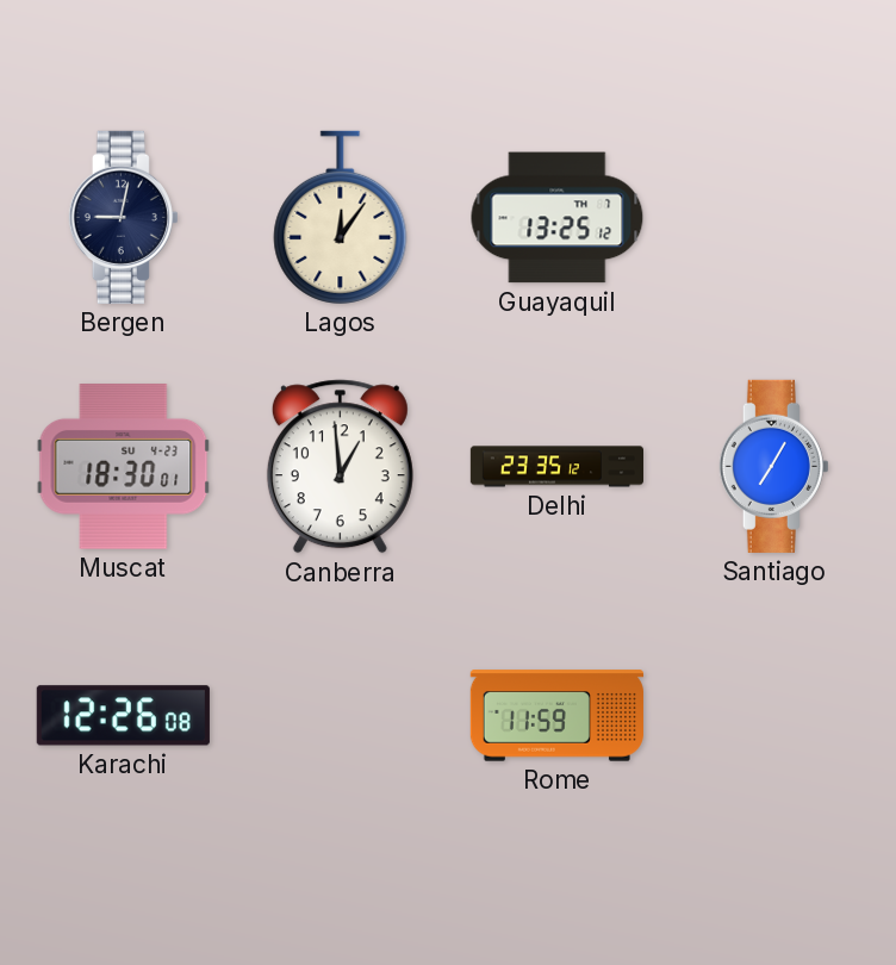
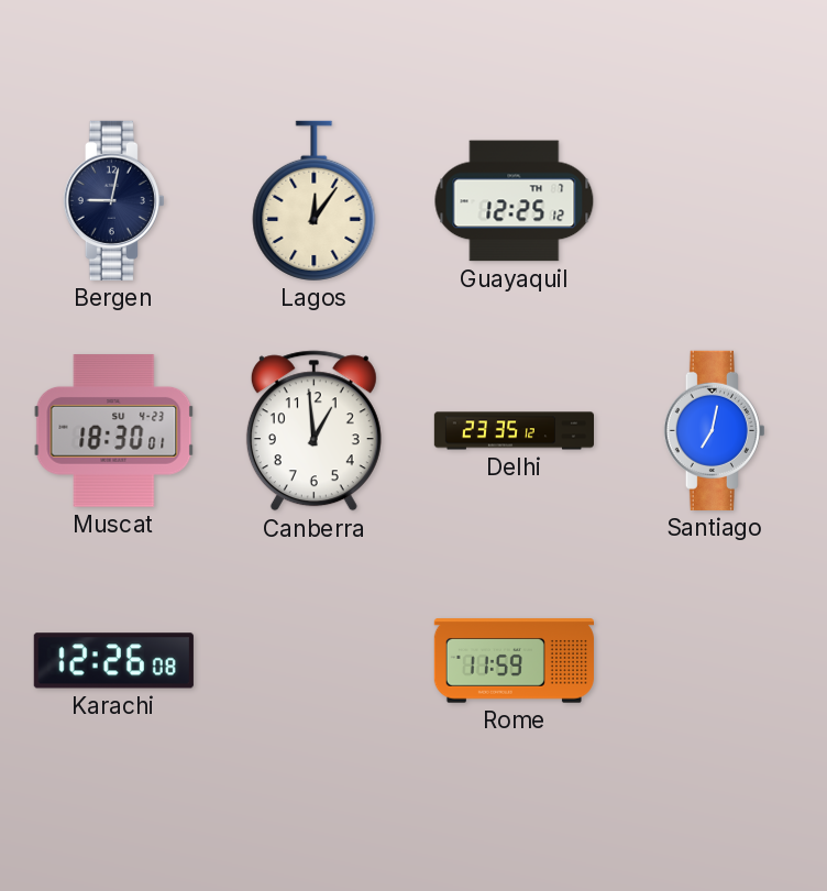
Guayaquil: 13:25 -> 12:25
Santiago: 7:05 -> 7:02
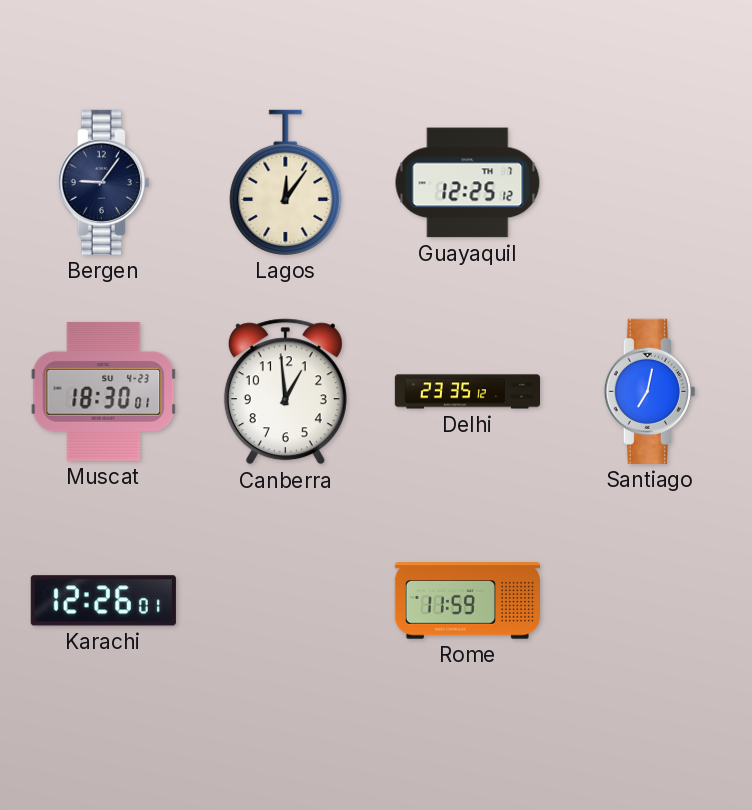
Bergen: 9:02 -> 9:06
Karachi: 12:26:08 -> 12:26:01
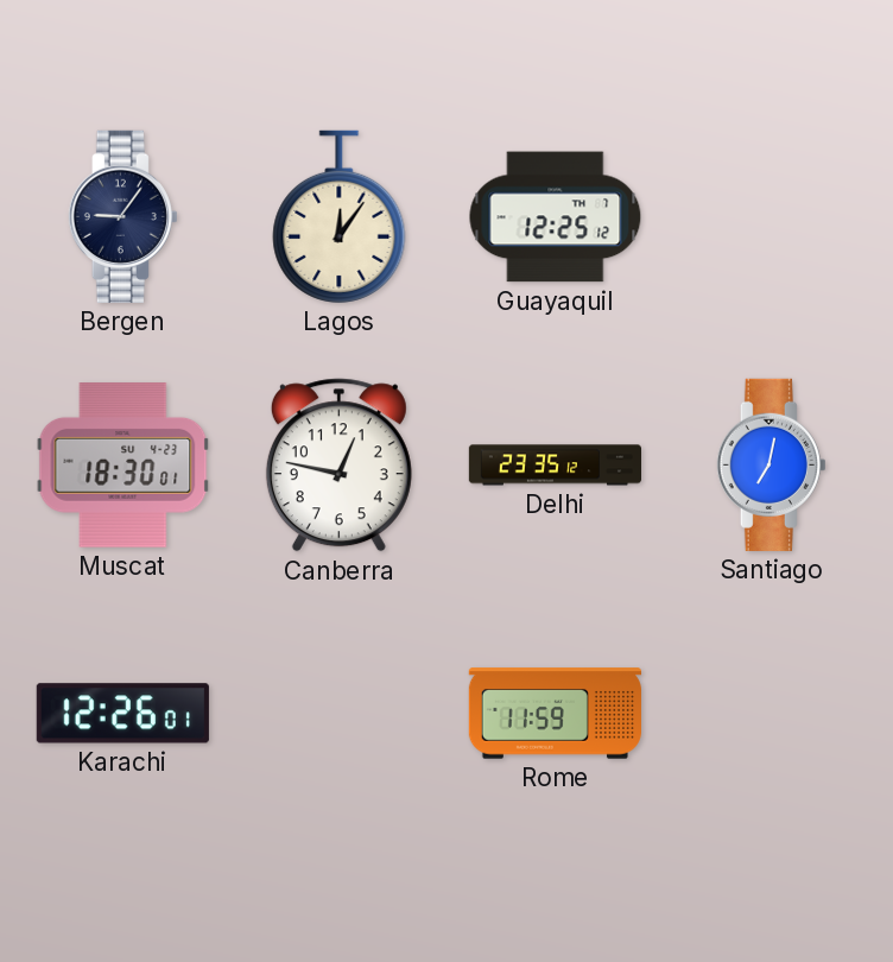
Canberra: 12:59 -> 12:47
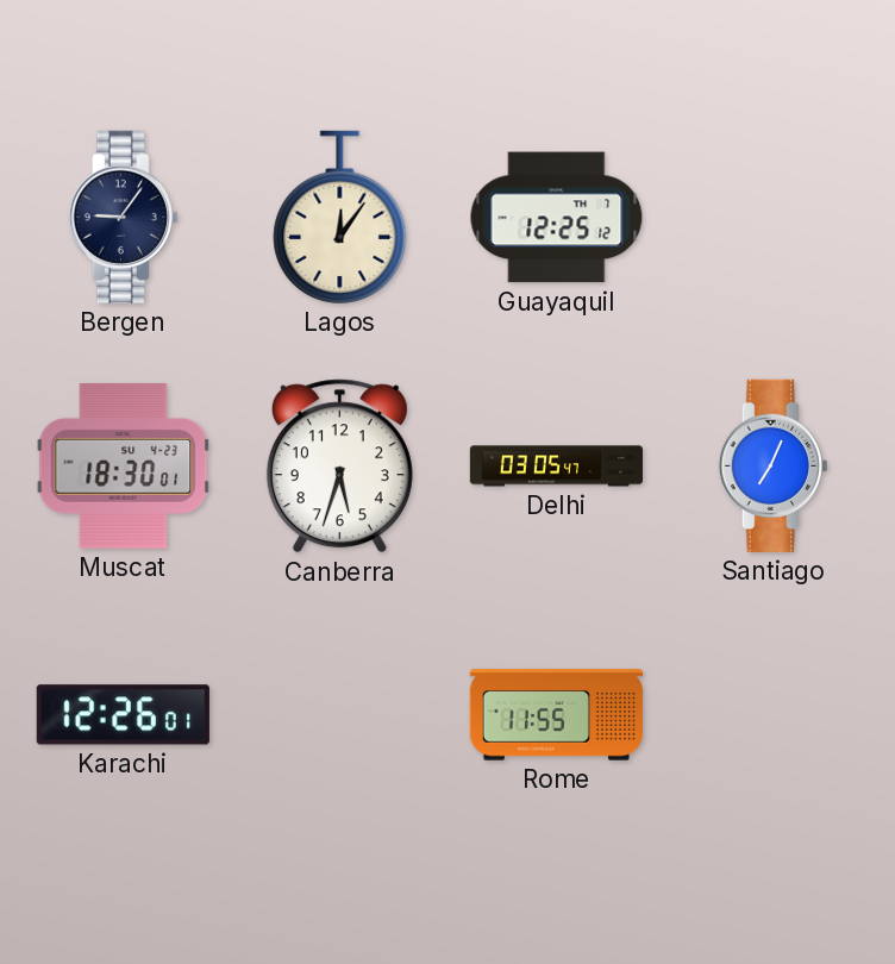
Canberra: 12:47 -> 5:33
Delhi: 23:35 -> 03:05
Santiago: 7:02 -> 7:04
Rome: 11:59 -> 11:55
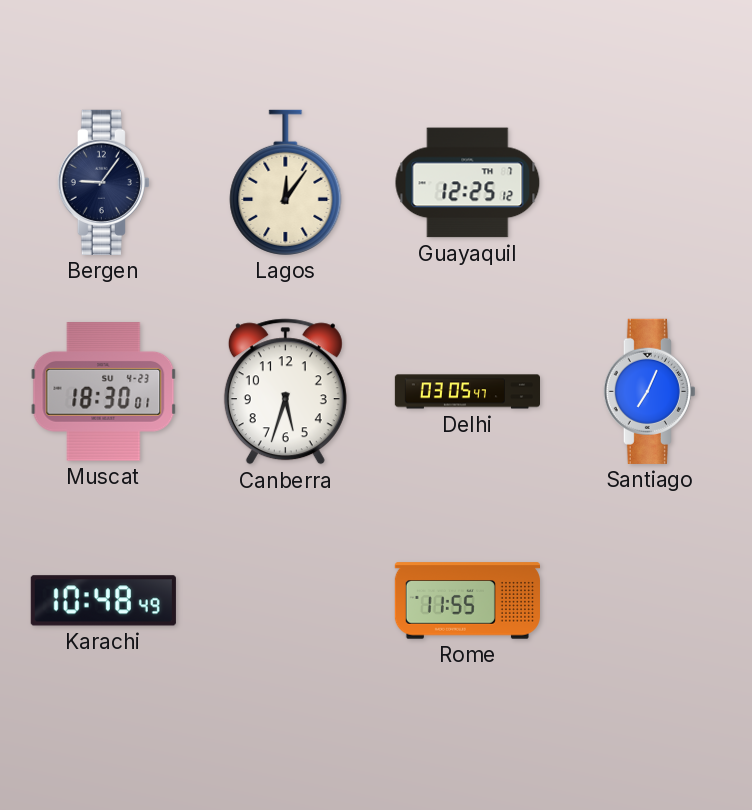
Karachi: 12:26 -> 10:48
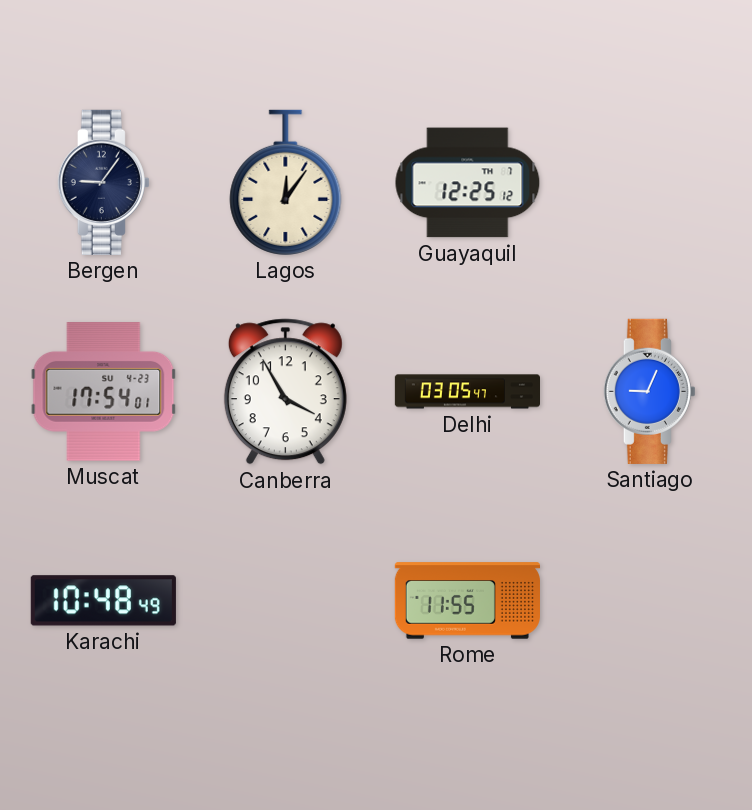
Muscat: 18:30 -> 17:54
Canberra: 5:33 -> 3:55
Santiago: 7:04 -> 9:04
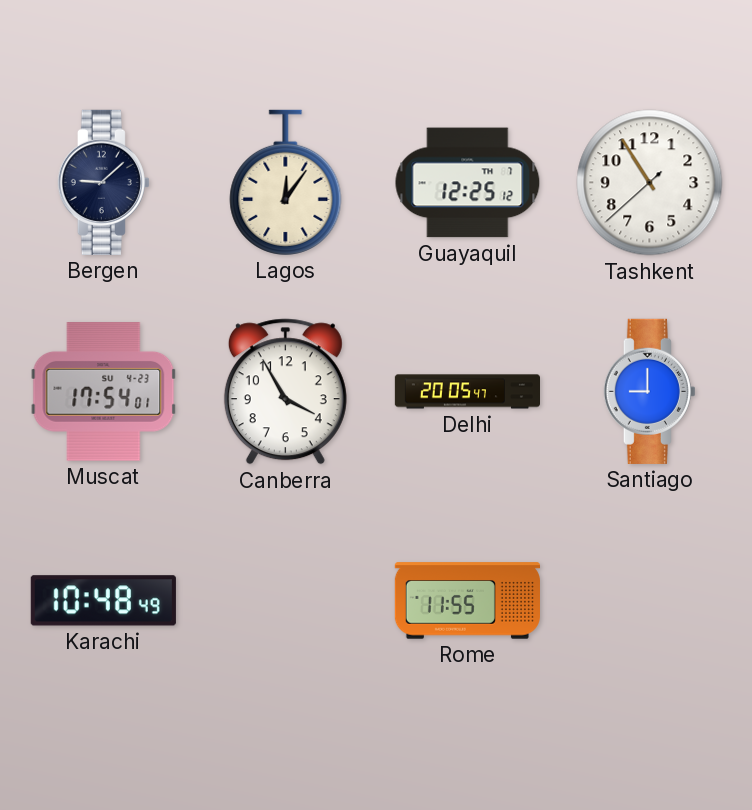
Bergen: 9:06 -> 9:08
Tashkent: none -> 10:54
Delhi: 03:05 -> 20:05
Santiago: 9:04 -> 9:00
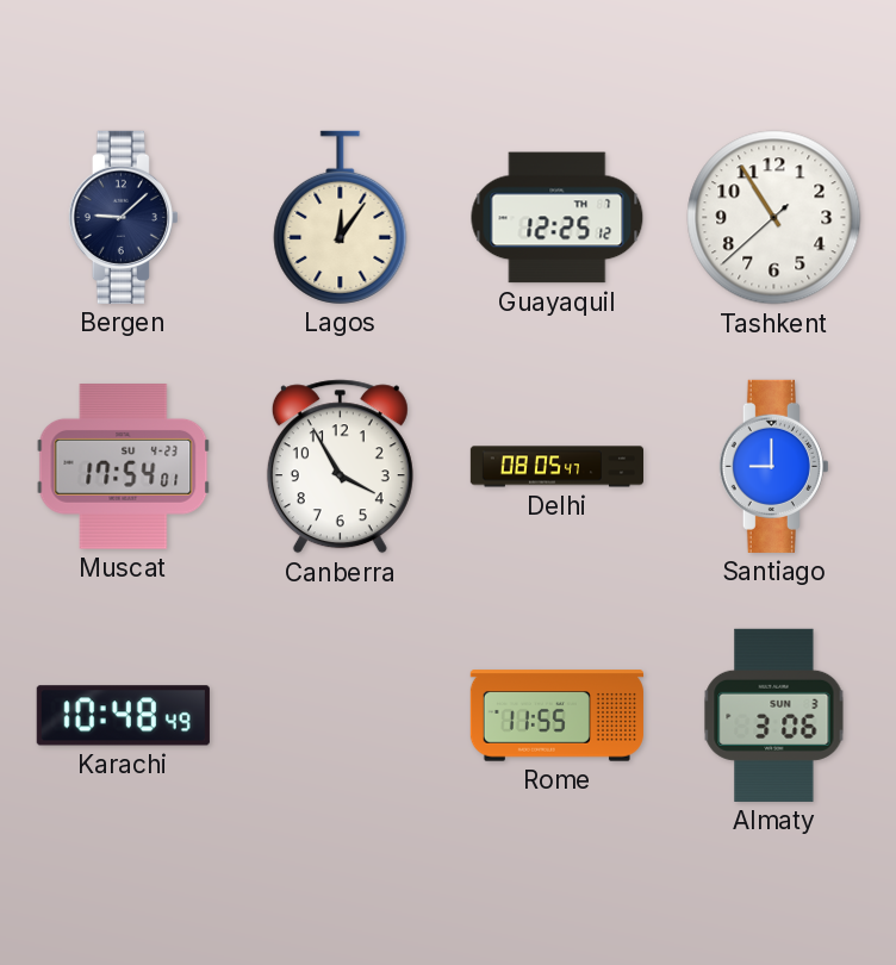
Delhi: 20:05 -> 08:05
Almaty: none -> 3:06
